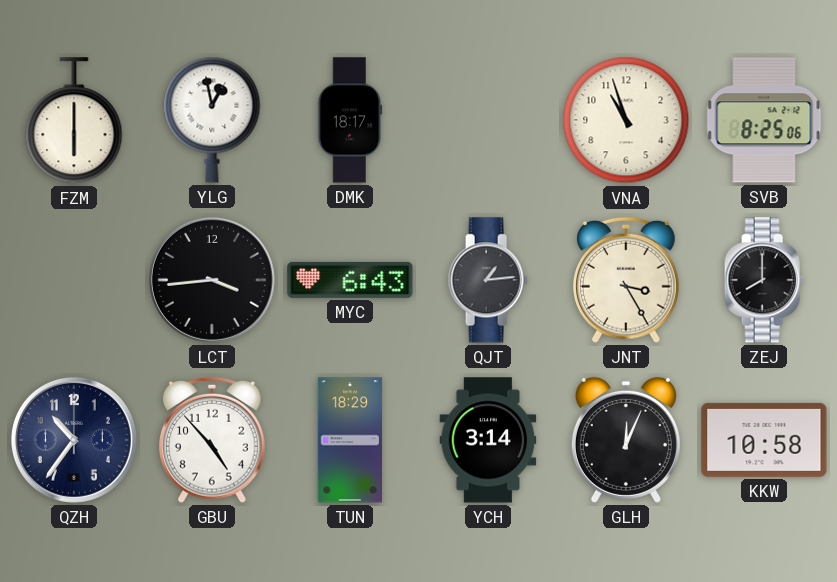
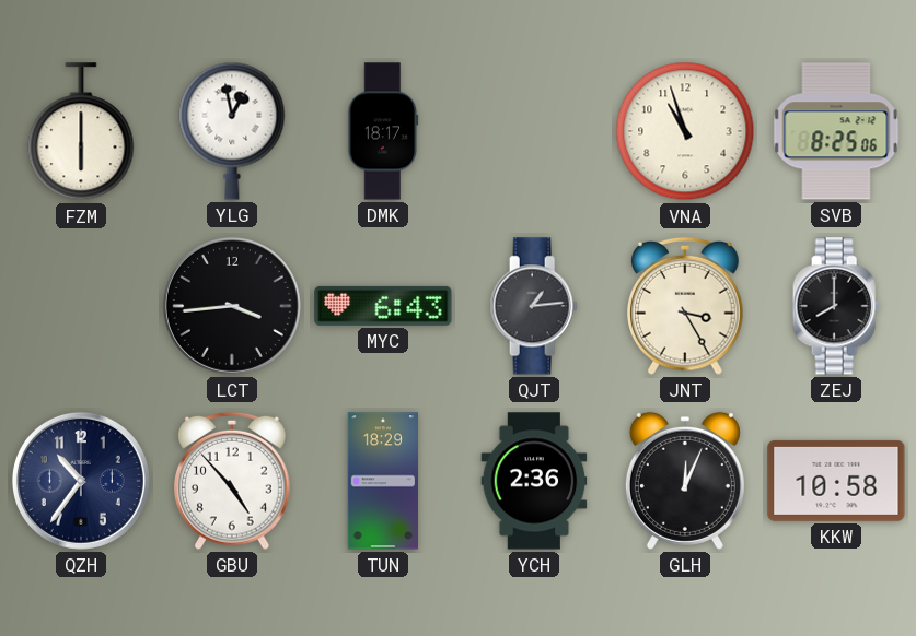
YCH: 3:14 -> 2:36
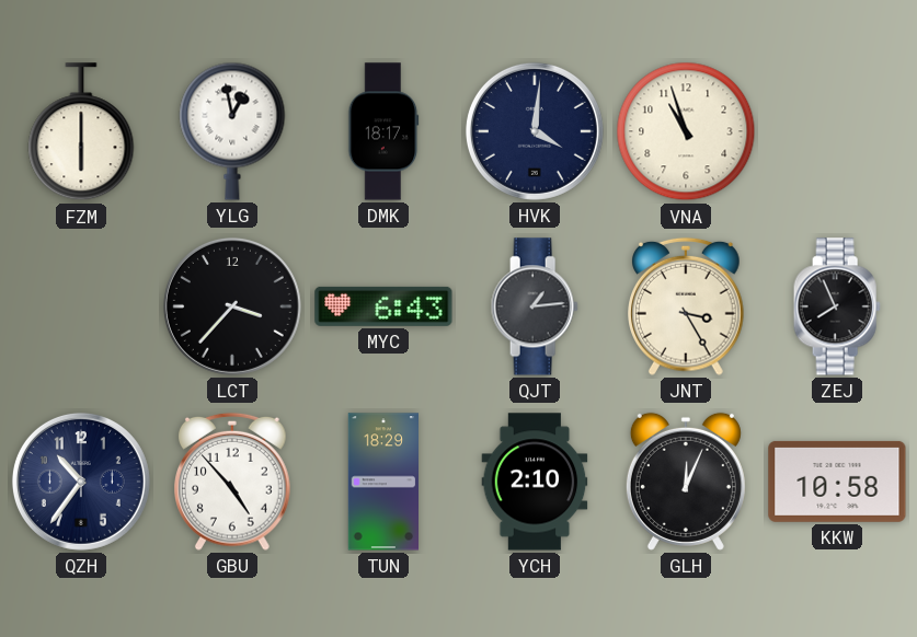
HVK: none -> 4:01
SVB: 8:25 -> none
LCT: 3:44 -> 3:37
ZEJ: 8:00 -> 7:56
YCH: 2:36 -> 2:10
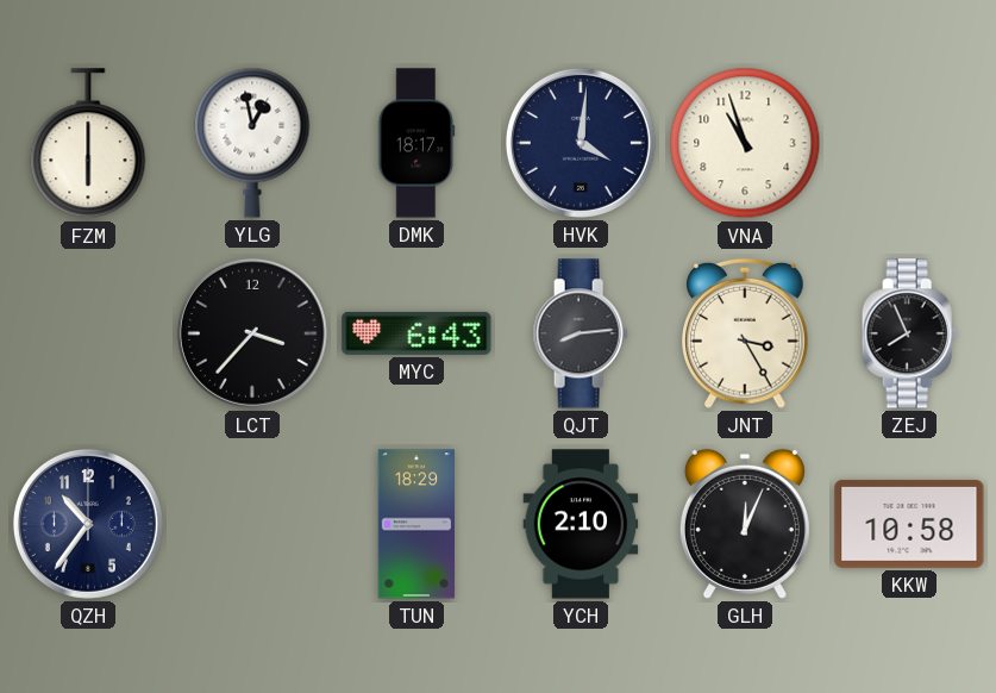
QJT: 1:14 -> 8:14
GBU: 4:53 -> none
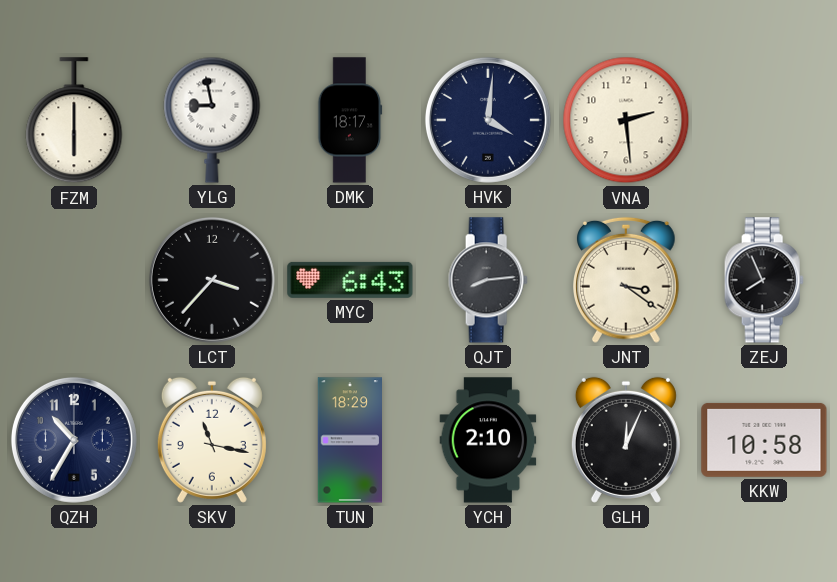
YLG: 12:58 -> 8:58
VNA: 10:57 -> 2:29
JNT: 3:25 -> 3:21
QZH: 10:36 -> 10:35
SKV: none -> 11:17
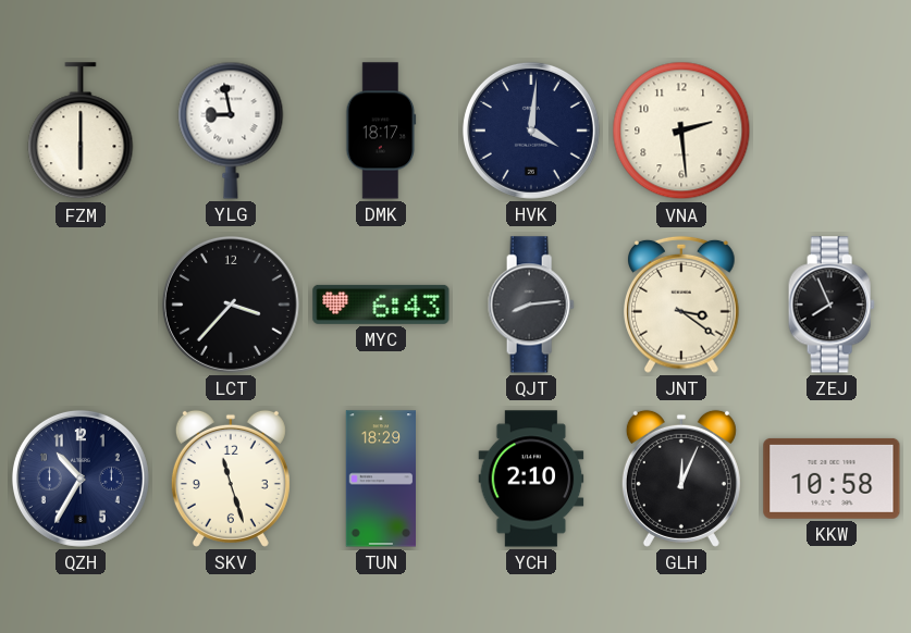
SKV: 11:17 -> 11:27
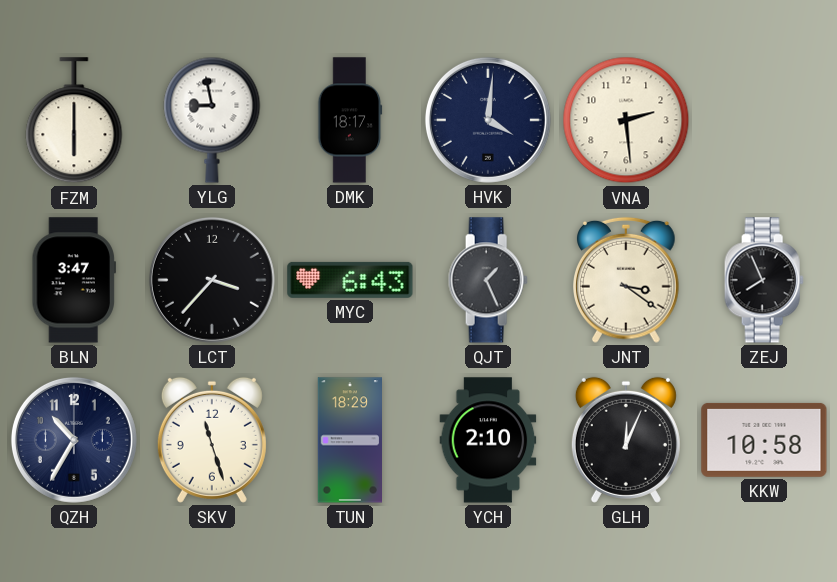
BLN: none -> 3:47
QJT: 8:14 -> 1:26
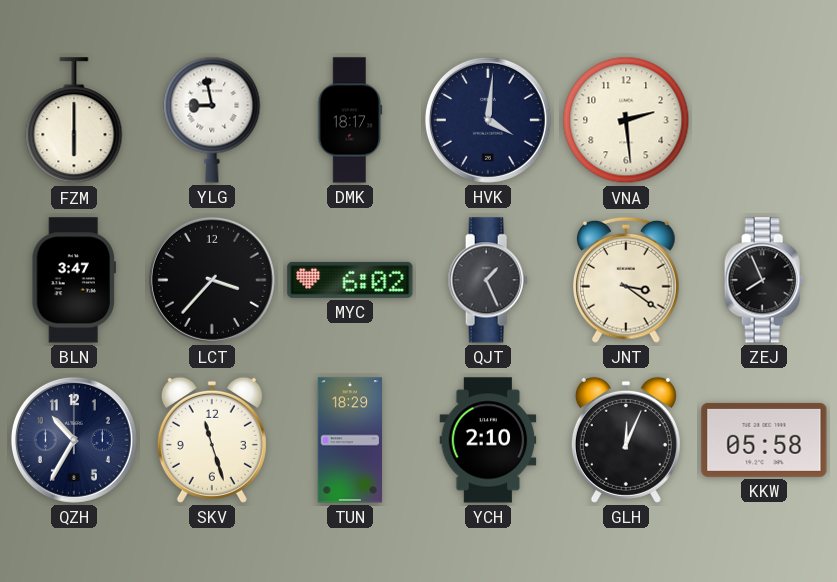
MYC: 6:43 -> 6:02
KKW: 10:58 -> 05:58
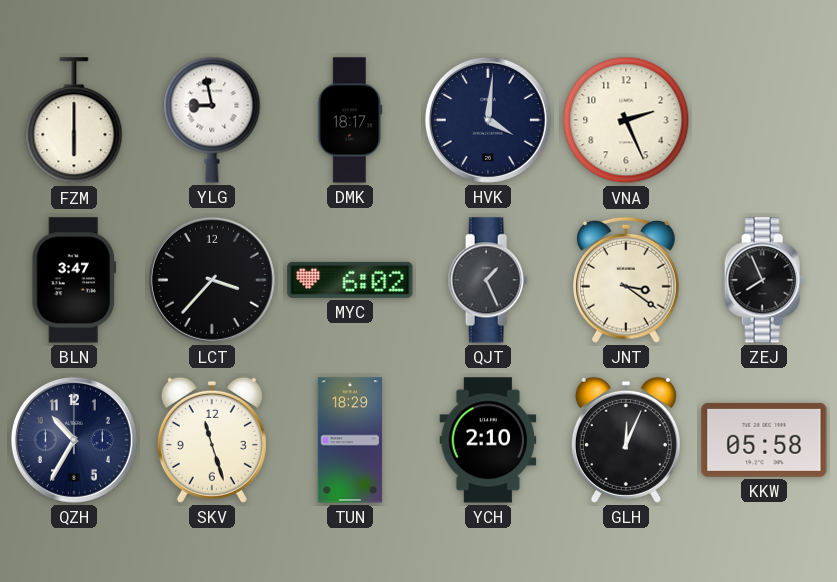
VNA: 2:29 -> 2:26
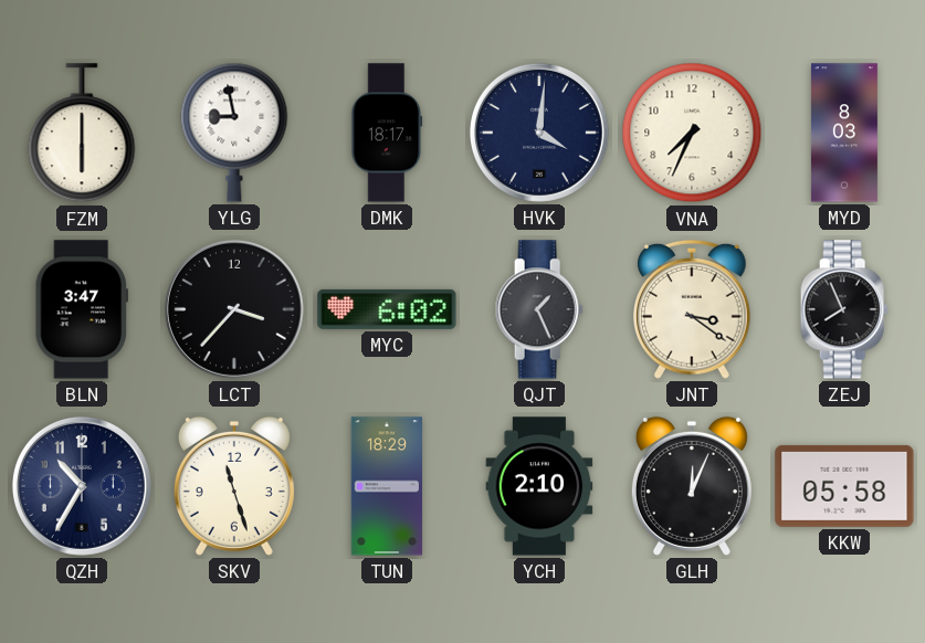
VNA: 2:26 -> 7:34
MYD: none -> 8:03
